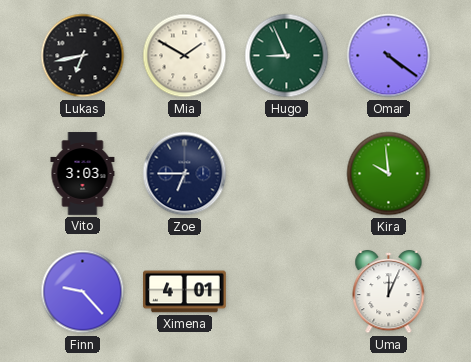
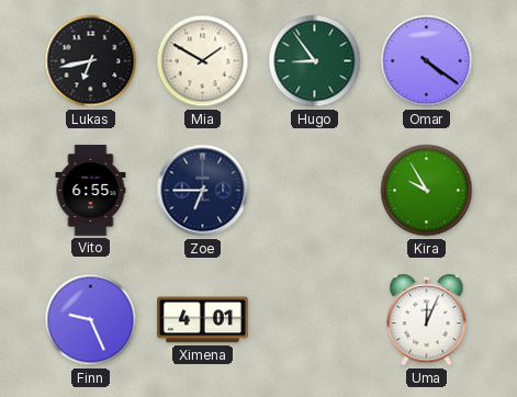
Hugo: 8:56 -> 8:54
Vito: 3:03 -> 6:55
Kira: 9:59 -> 9:55
Finn: 9:23 -> 9:26
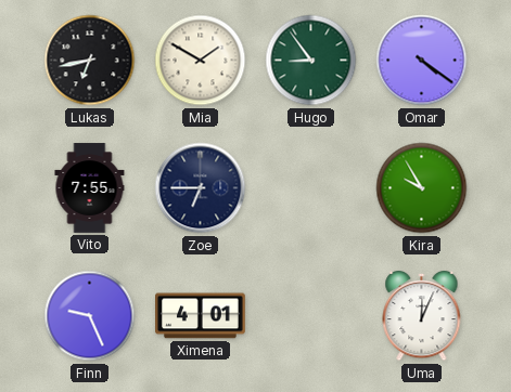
Vito: 6:55 -> 7:55
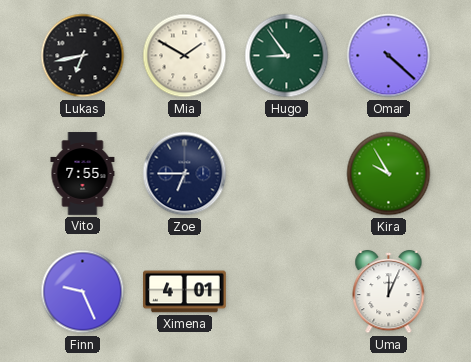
Omar: 4:21 -> 4:22
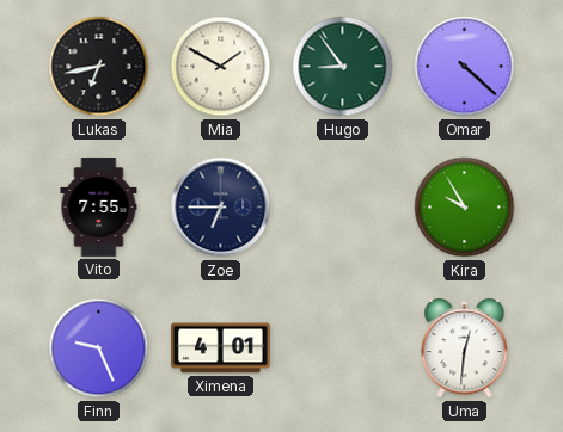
Uma: 12:04 -> 12:31
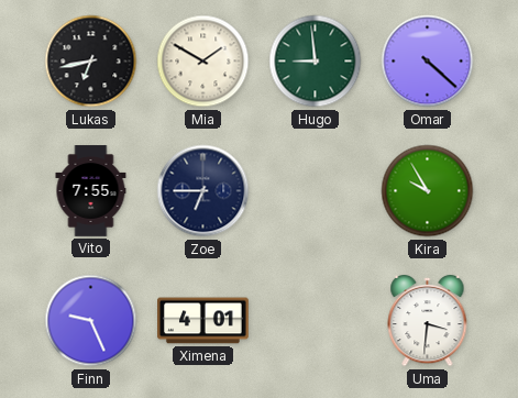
Hugo: 8:54 -> 8:59
Uma: 12:31 -> 3:31
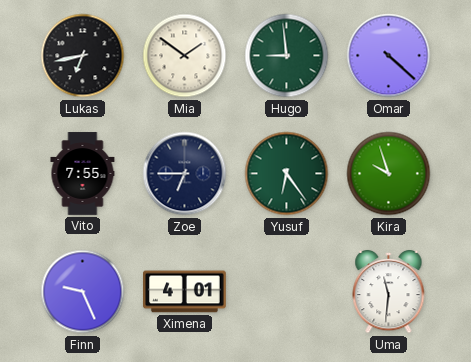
Mia: 1:50 -> 1:51
Yusuf: none -> 6:24
Kira: 9:55 -> 9:57
Uma: 3:31 -> 11:31
